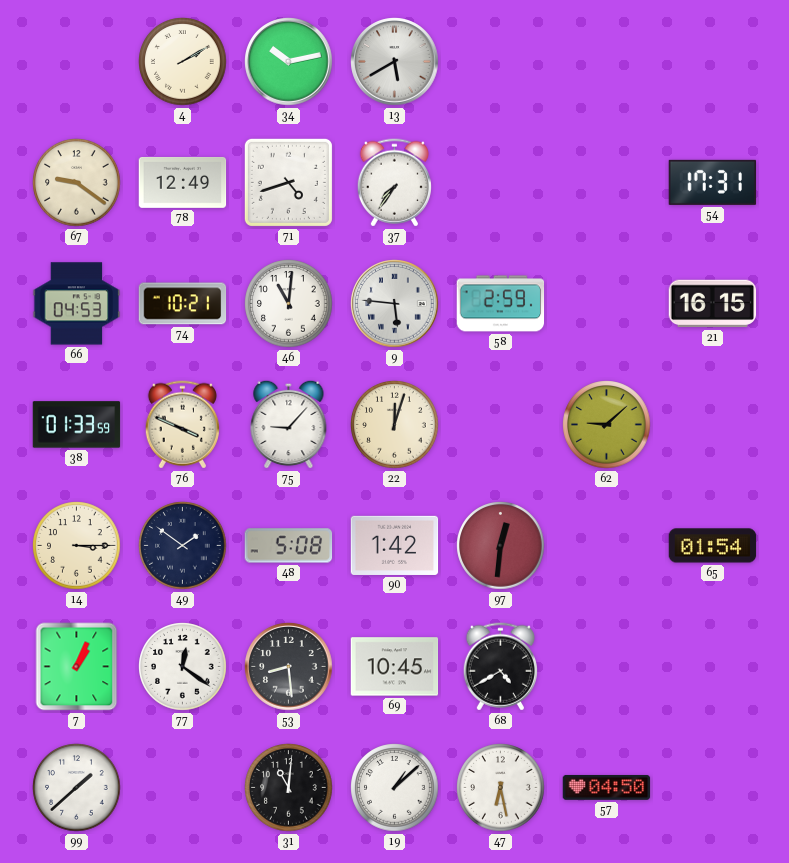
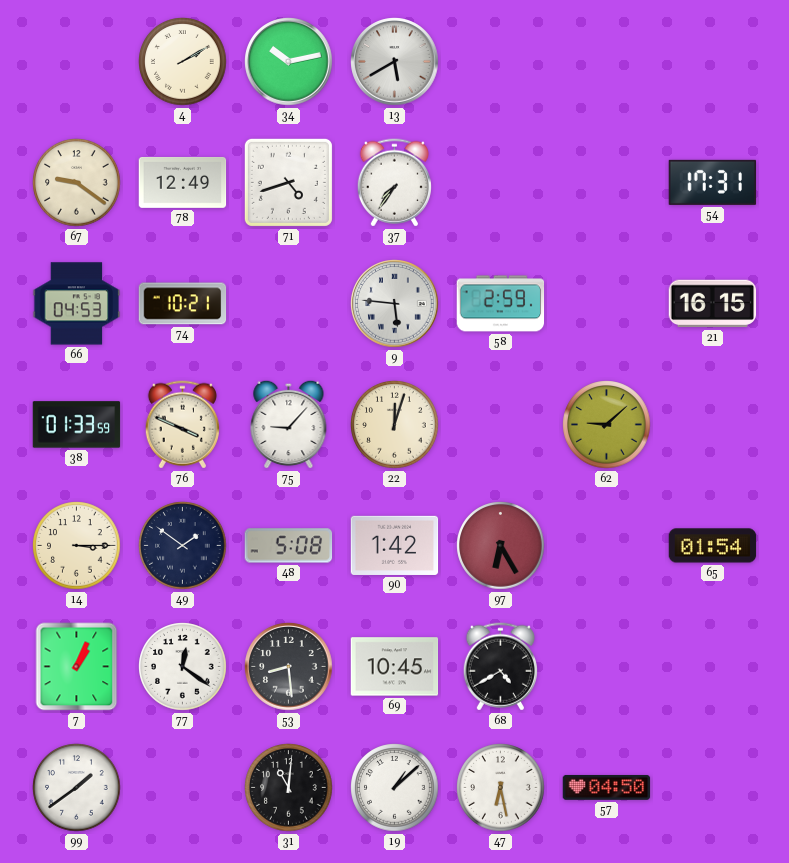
46: 11:01 -> none
97: 12:31 -> 6:25
99: 1:38 -> 1:39
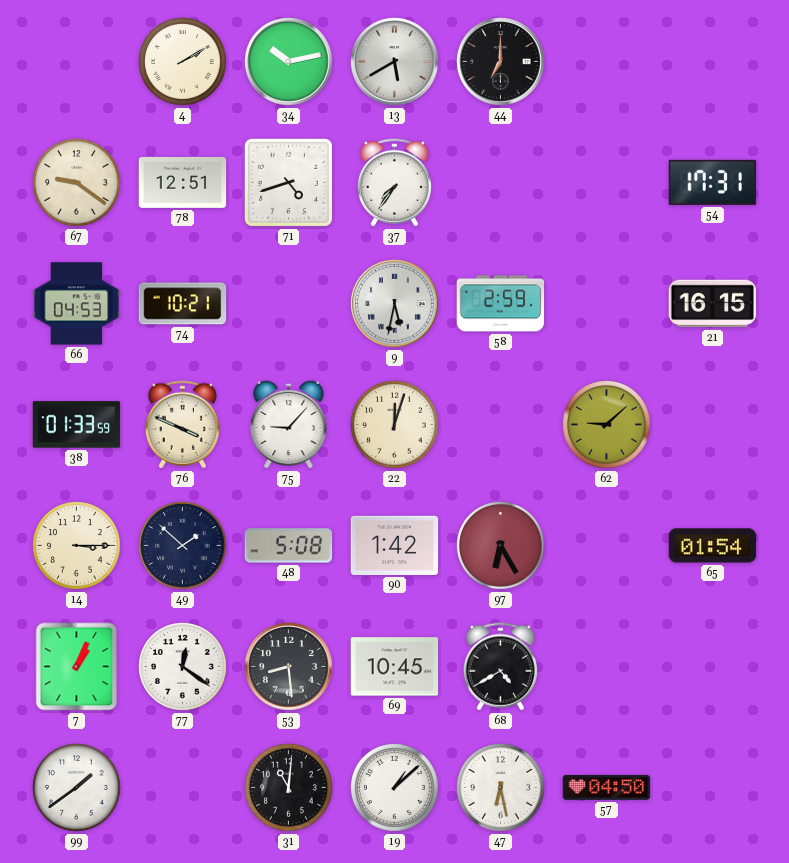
44: none -> 7:00
78: 12:49 -> 12:51
9: 5:46 -> 5:32
49: 1:51 -> 1:52
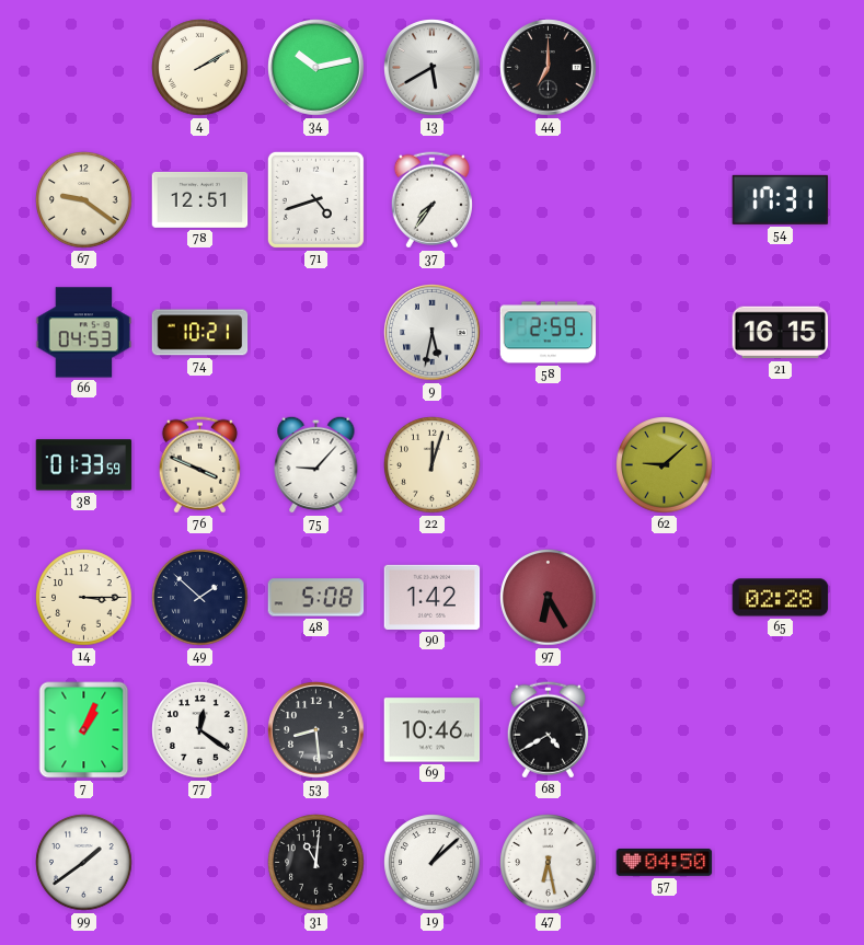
65: 01:54 -> 02:28
69: 10:45 -> 10:46
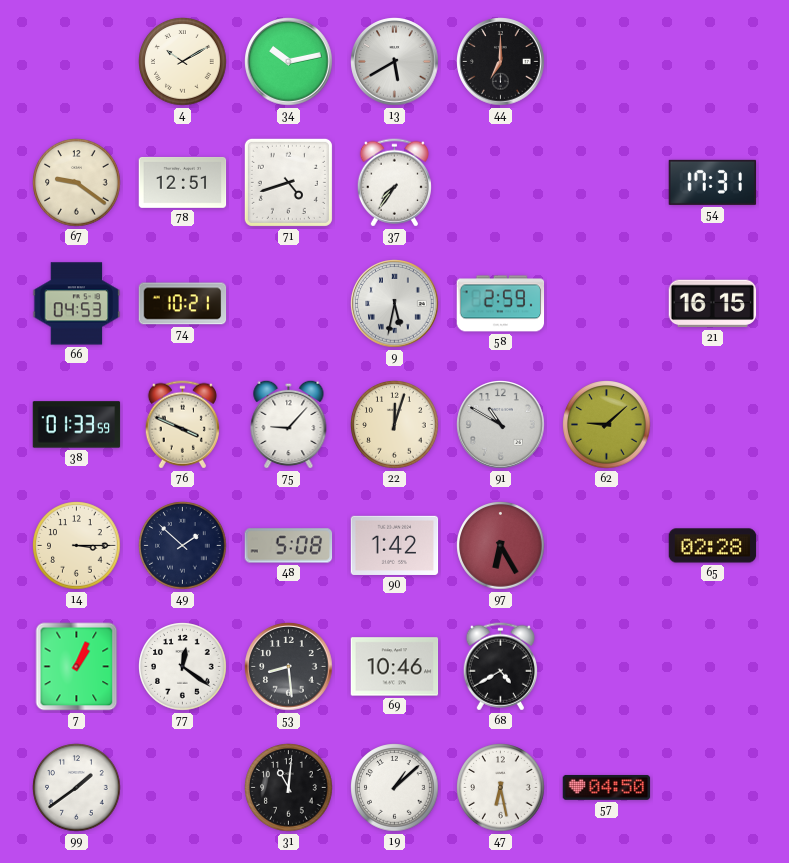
4: 2:10 -> 10:10
91: none -> 10:50
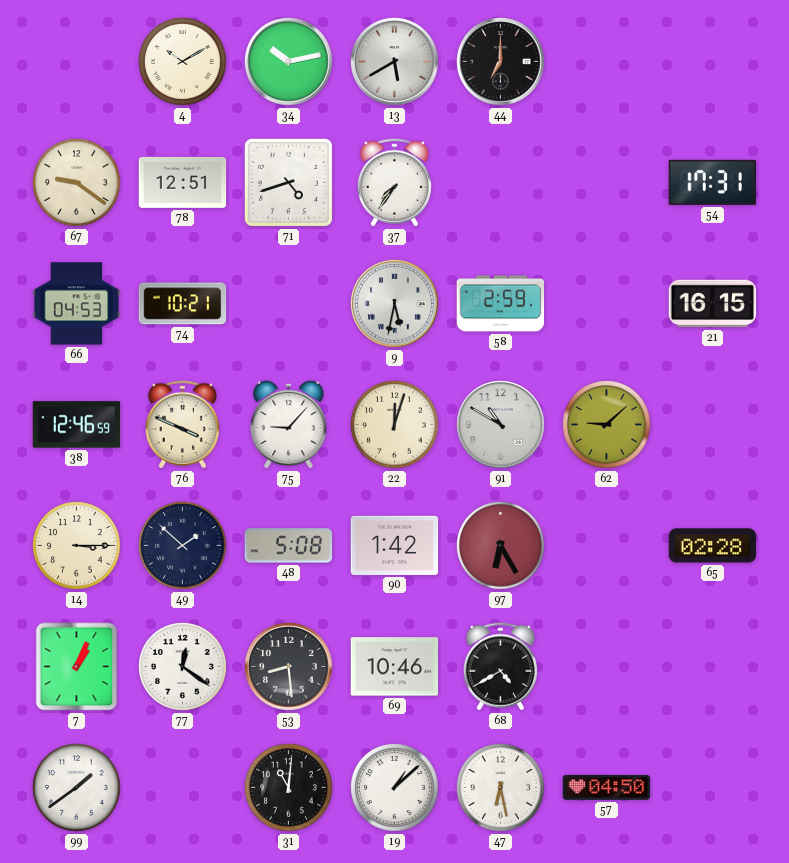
38: 01:33 -> 12:46
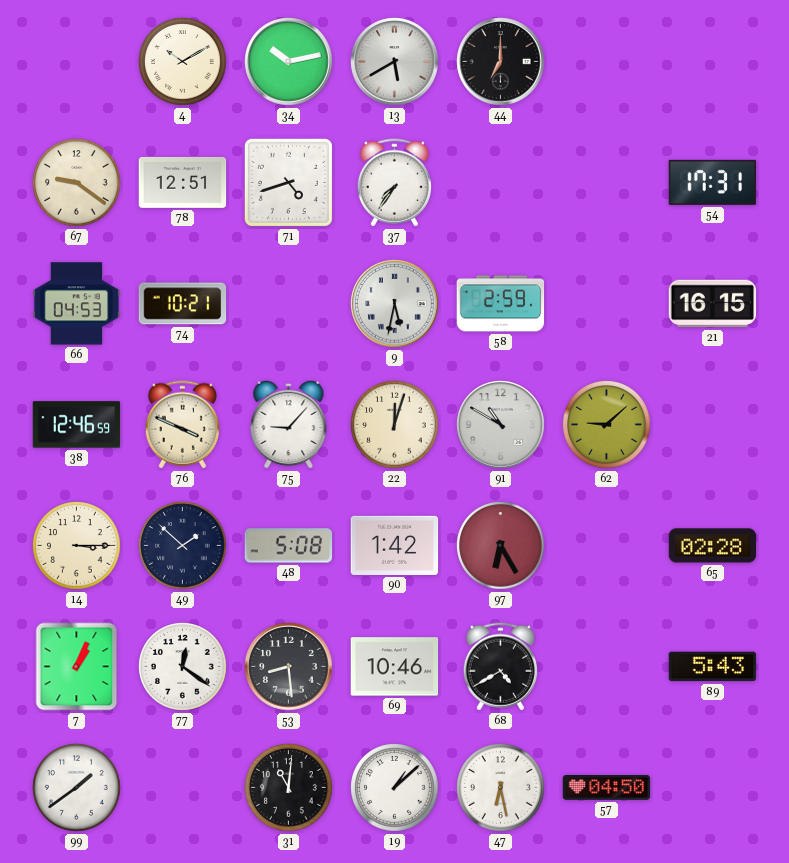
89: none -> 5:43
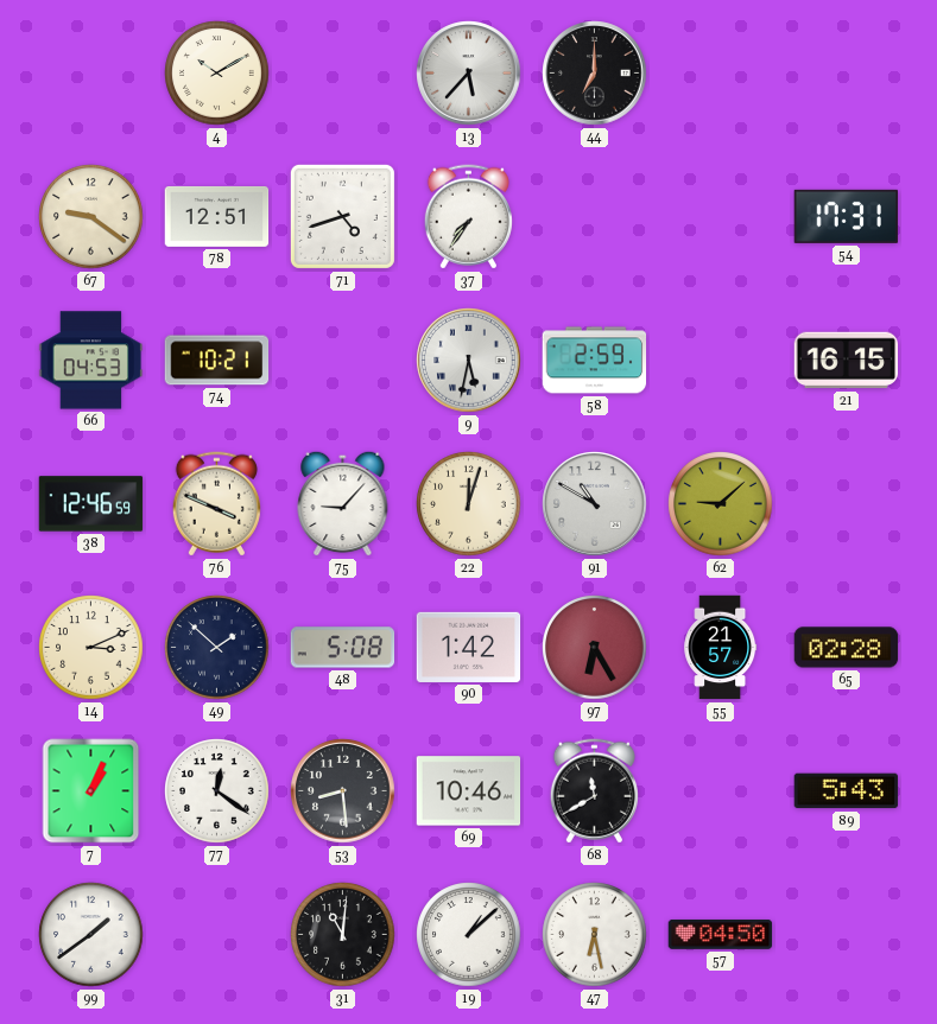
34: 10:13 -> none
13: 5:40 -> 5:37
14: 3:15 -> 3:11
55: none -> 21:57
68: 4:40 -> 11:40
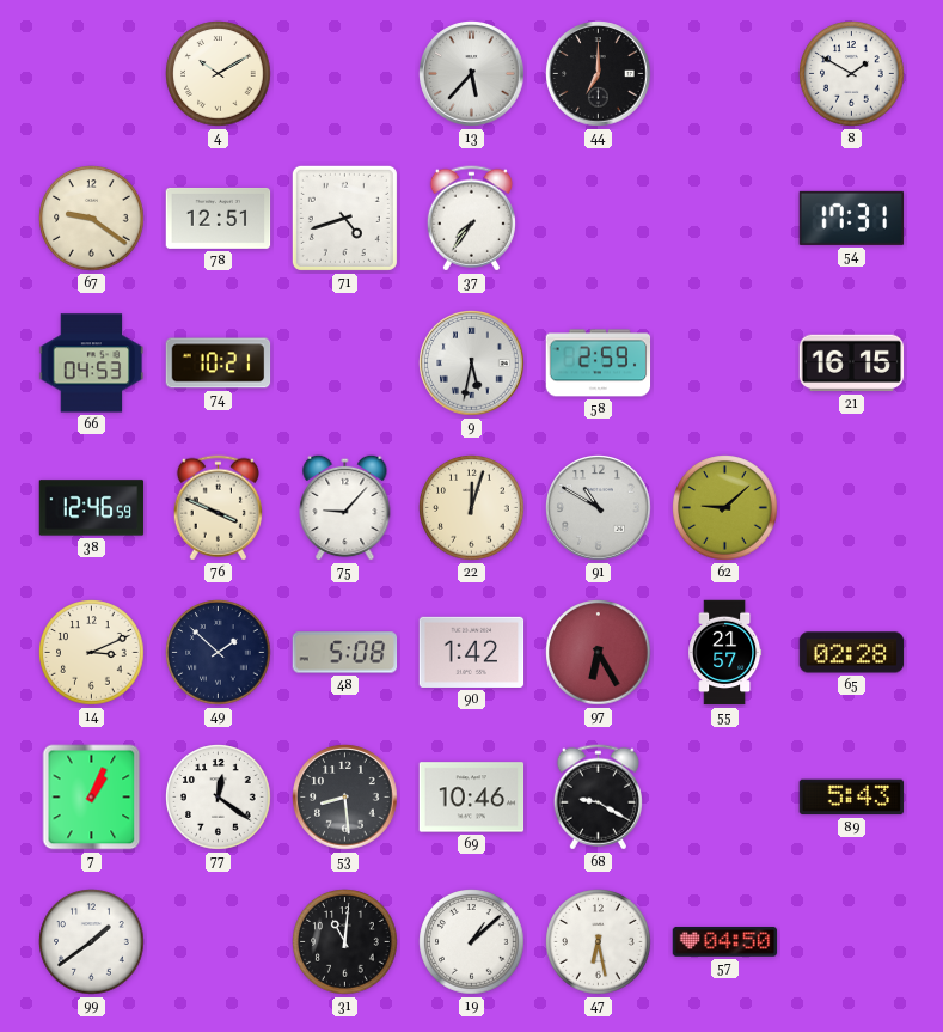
8: none -> 1:50
68: 11:40 -> 9:20
